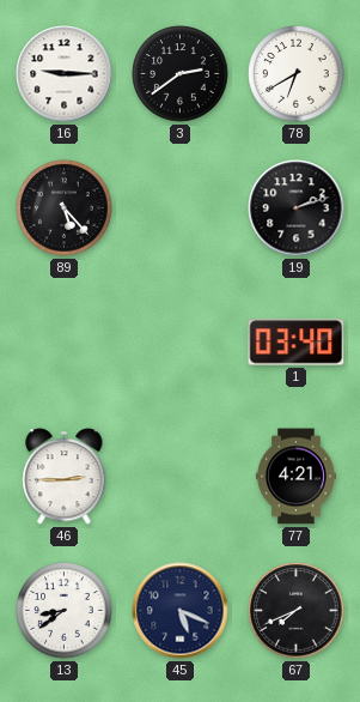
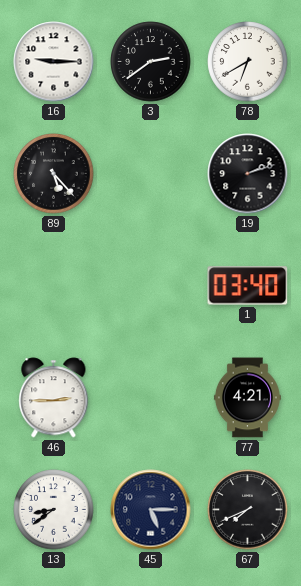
45: 5:19 -> 5:15
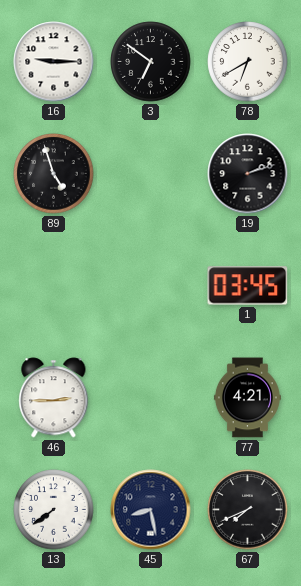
3: 2:39 -> 6:51
89: 5:23 -> 4:57
1: 03:40 -> 03:45
13: 8:39 -> 7:39
45: 5:15 -> 8:28
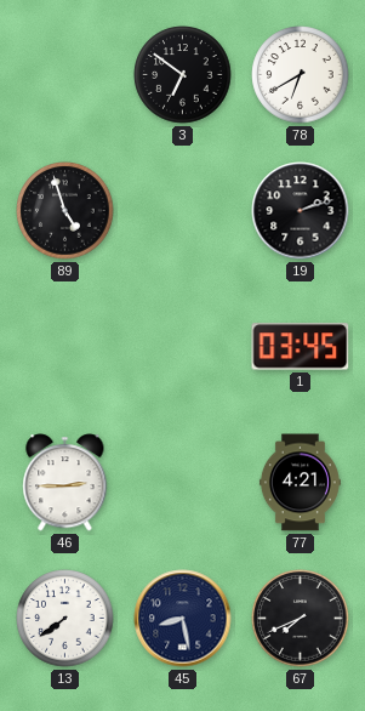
16: 9:15 -> none
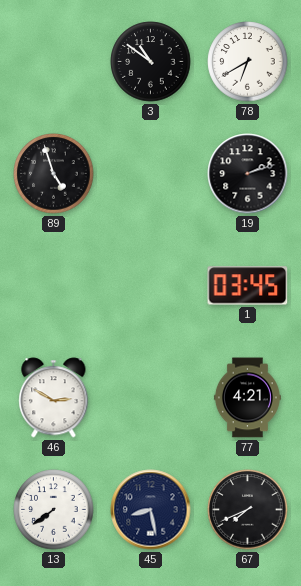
3: 6:51 -> 10:51
46: 2:45 -> 2:50
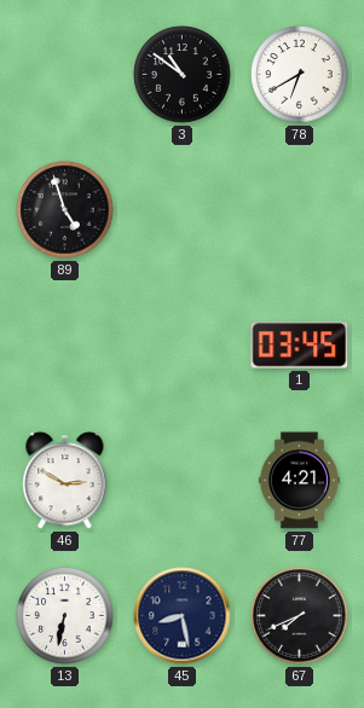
19: 2:12 -> none
13: 7:39 -> 6:32
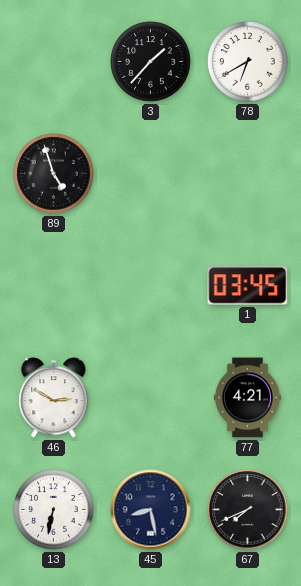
3: 10:51 -> 1:37
